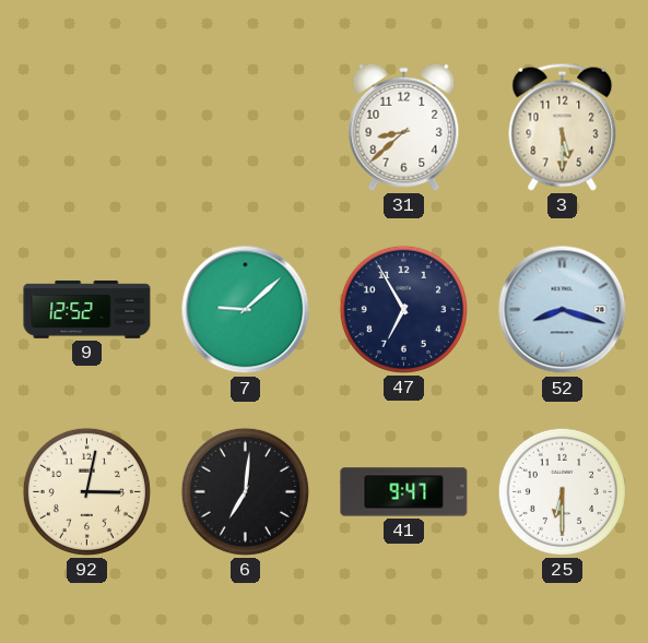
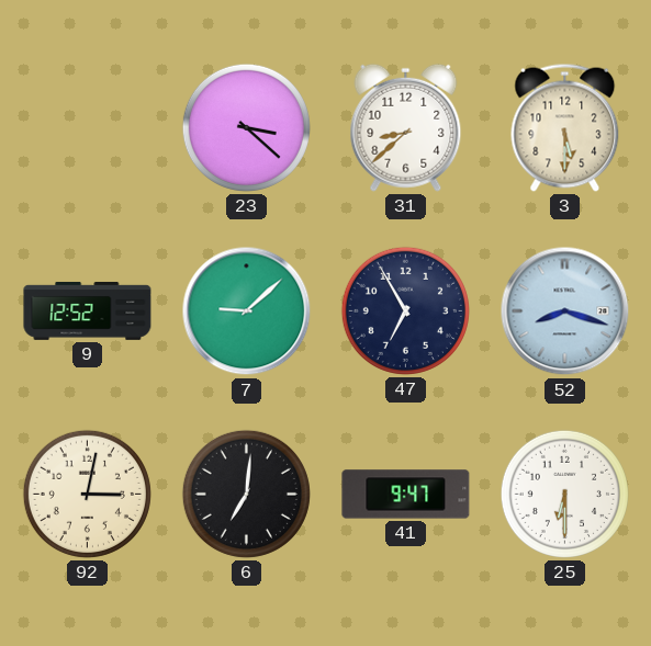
23: none -> 3:22
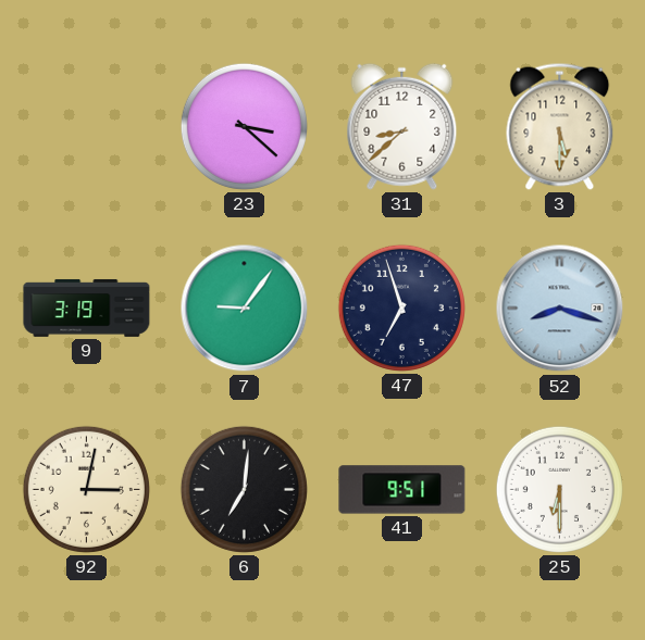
9: 12:52 -> 3:19
7: 9:08 -> 9:06
47: 6:55 -> 6:57
41: 9:47 -> 9:51
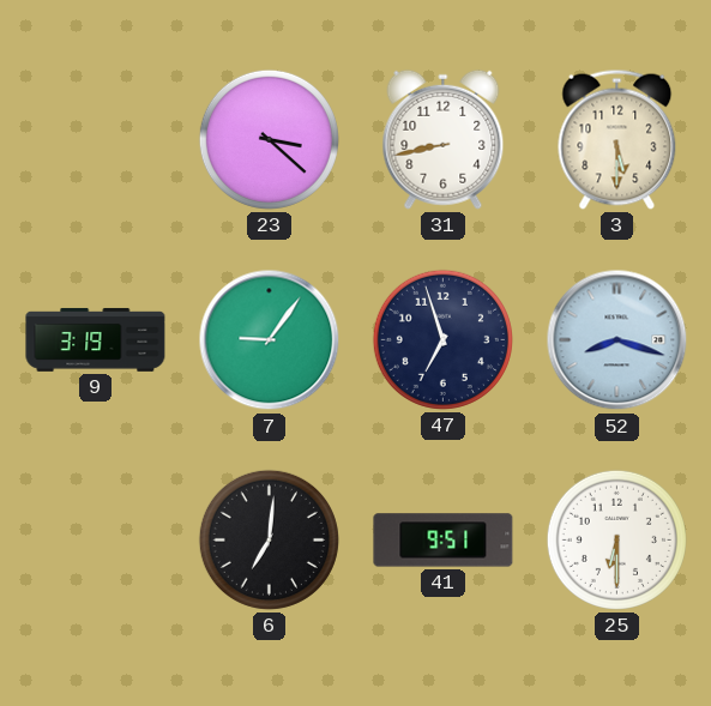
31: 8:38 -> 8:43
92: 3:02 -> none
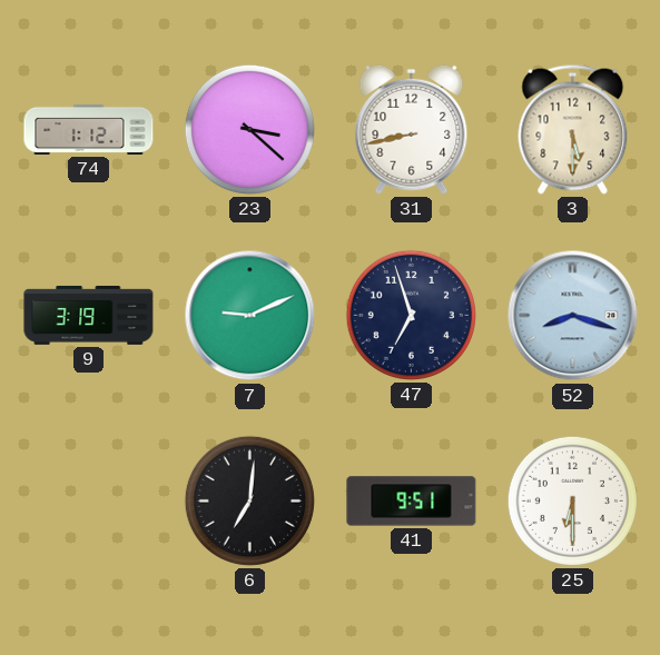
74: none -> 1:12
7: 9:06 -> 9:11
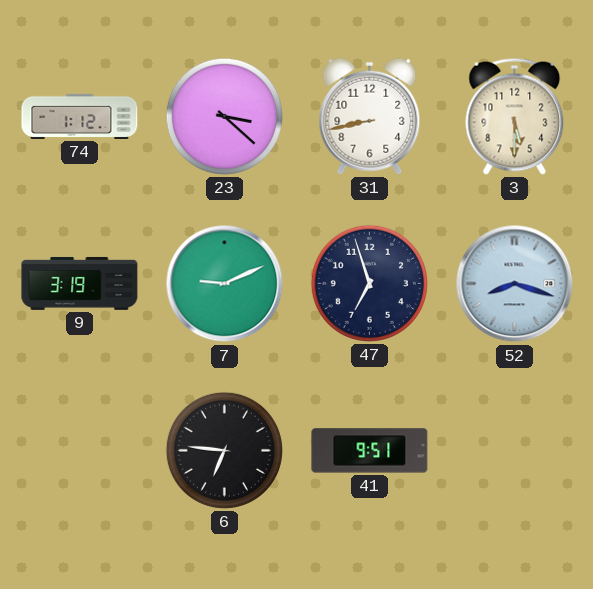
6: 7:01 -> 6:46
25: 6:30 -> none
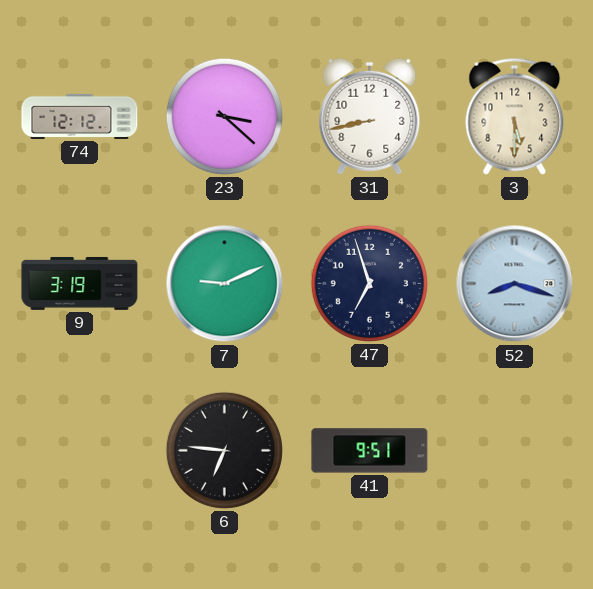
74: 1:12 -> 12:12
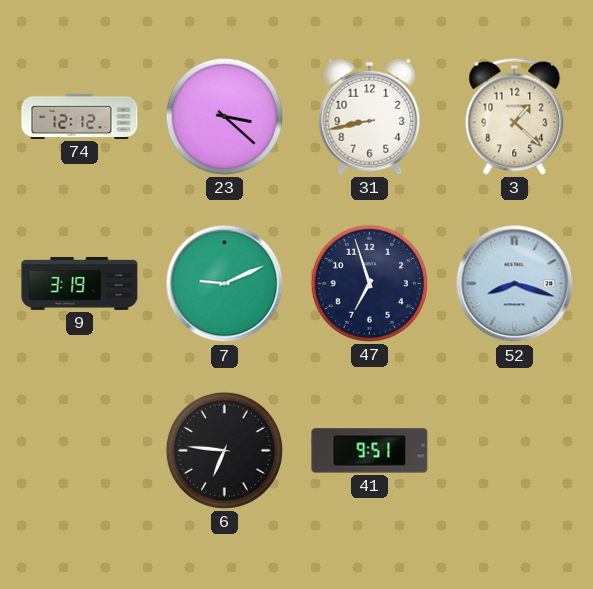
3: 5:30 -> 1:22
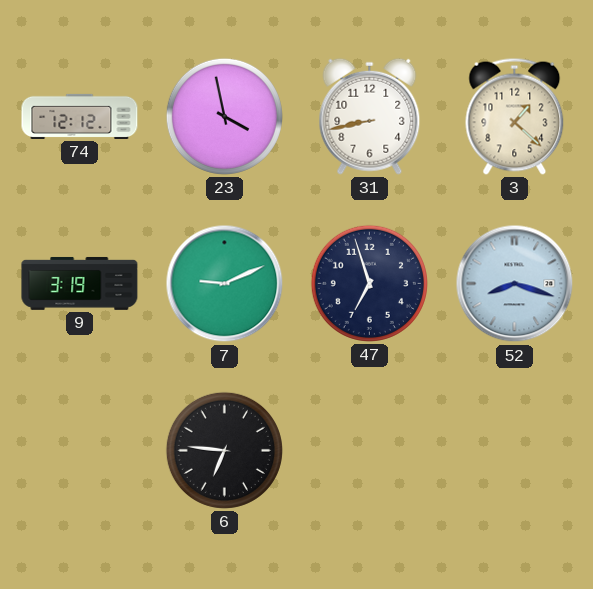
23: 3:22 -> 3:58
41: 9:51 -> none
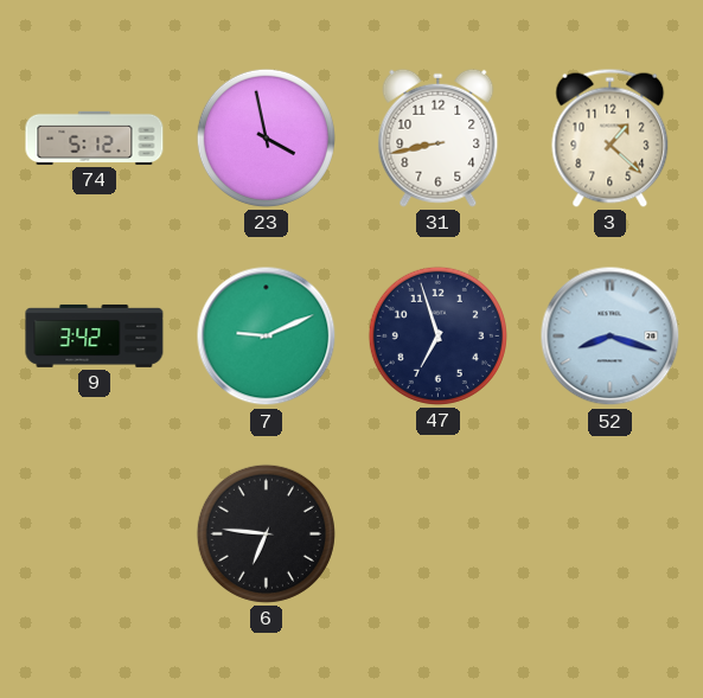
74: 12:12 -> 5:12
9: 3:19 -> 3:42
